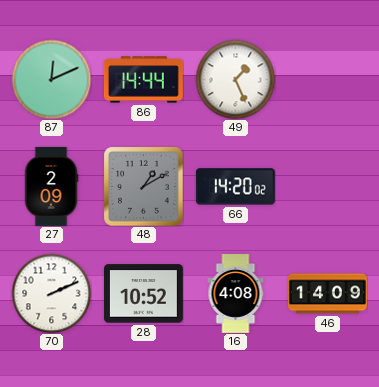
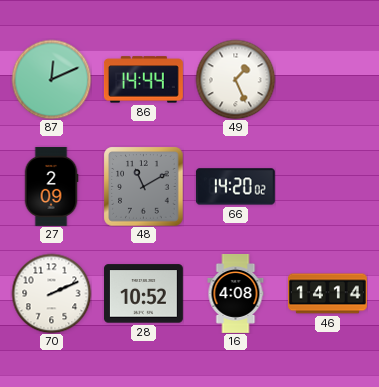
48: 1:10 -> 11:10
46: 14:09 -> 14:14
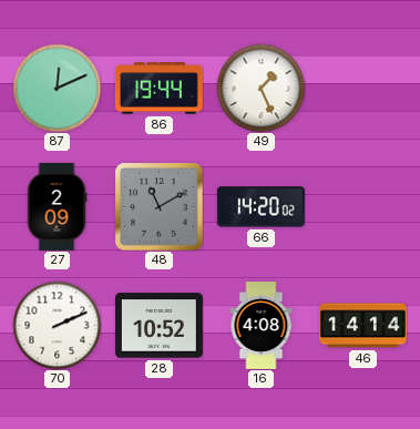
86: 14:44 -> 19:44
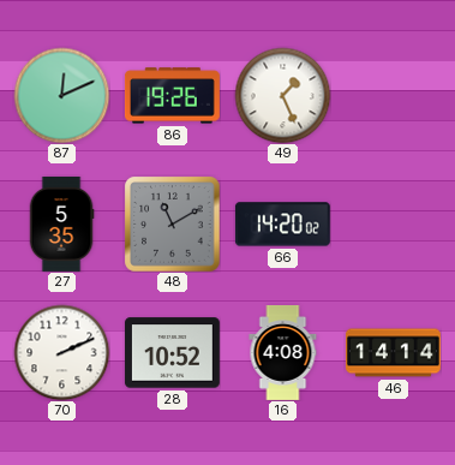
86: 19:44 -> 19:26
27: 2:09 -> 5:35
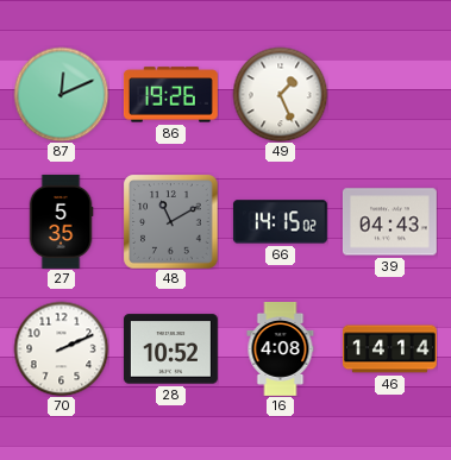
66: 14:20 -> 14:15
39: none -> 04:43
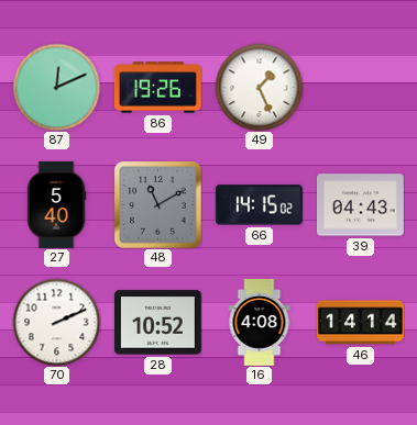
27: 5:35 -> 5:40
